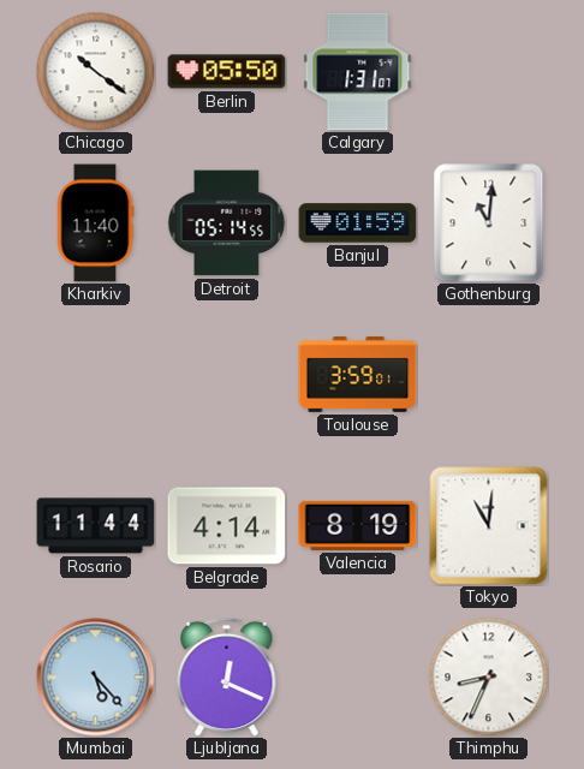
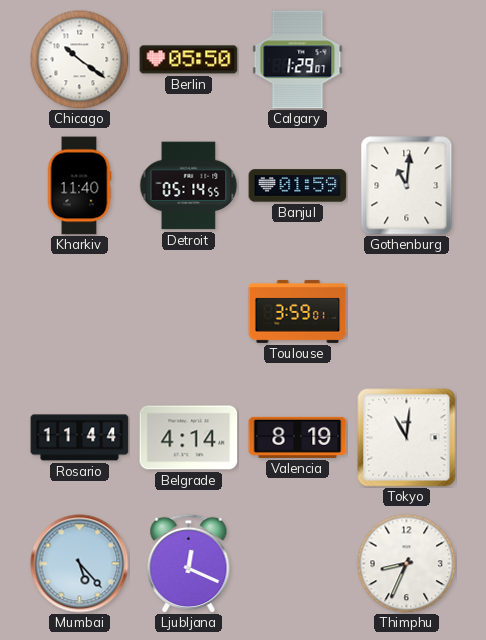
Calgary: 1:31 -> 1:29
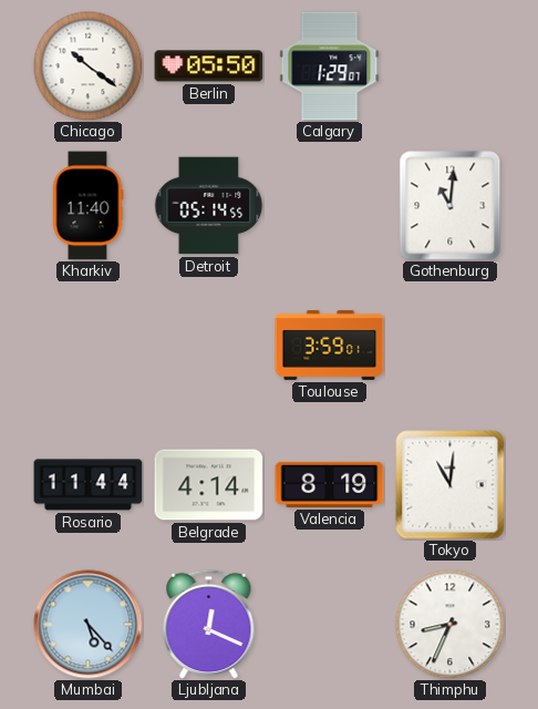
Banjul: 01:59 -> none
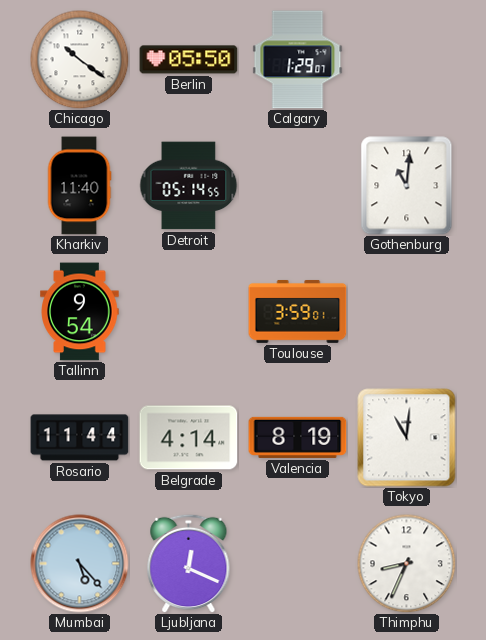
Tallinn: none -> 9:54
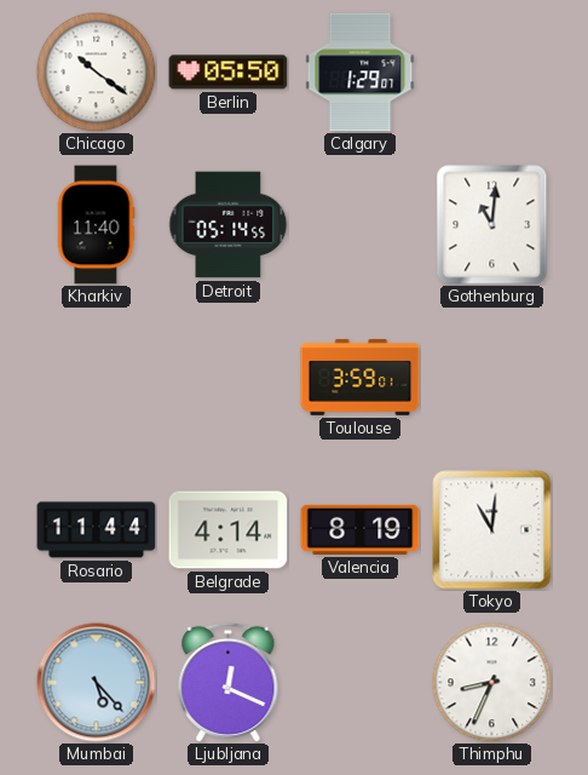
Tallinn: 9:54 -> none
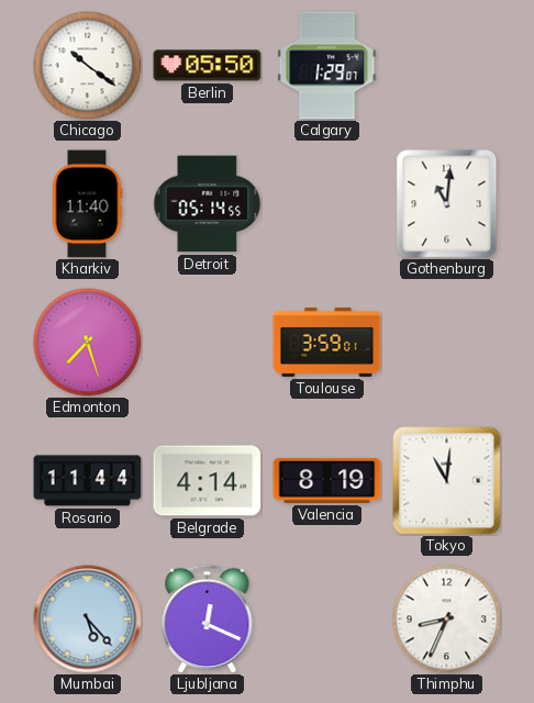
Edmonton: none -> 7:27
